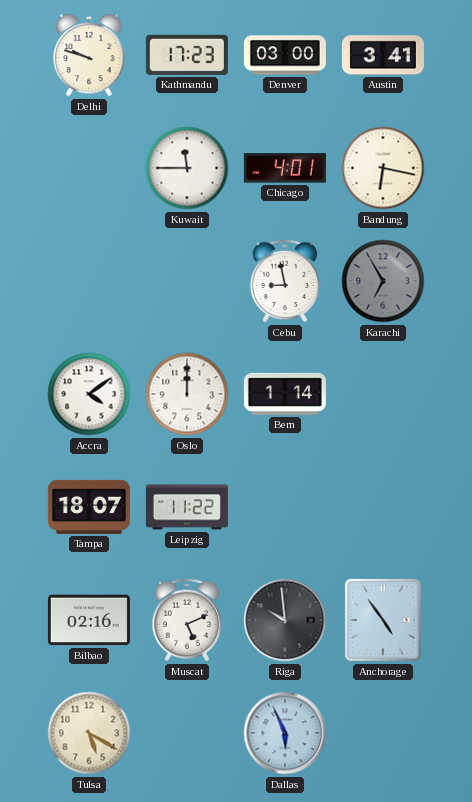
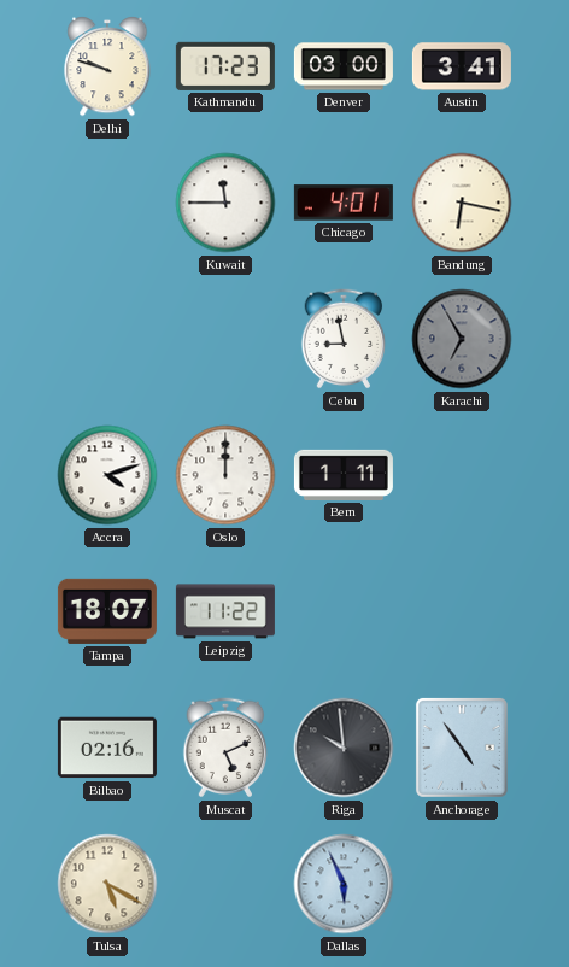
Accra: 4:09 -> 4:12
Bern: 1:14 -> 1:11
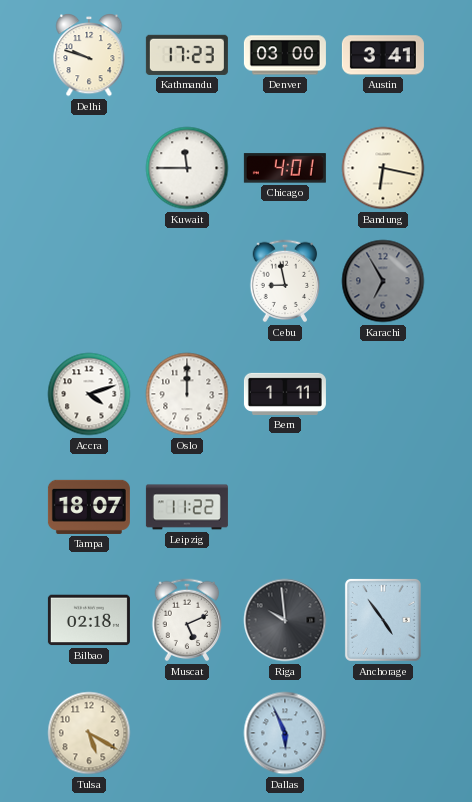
Bilbao: 02:16 -> 02:18
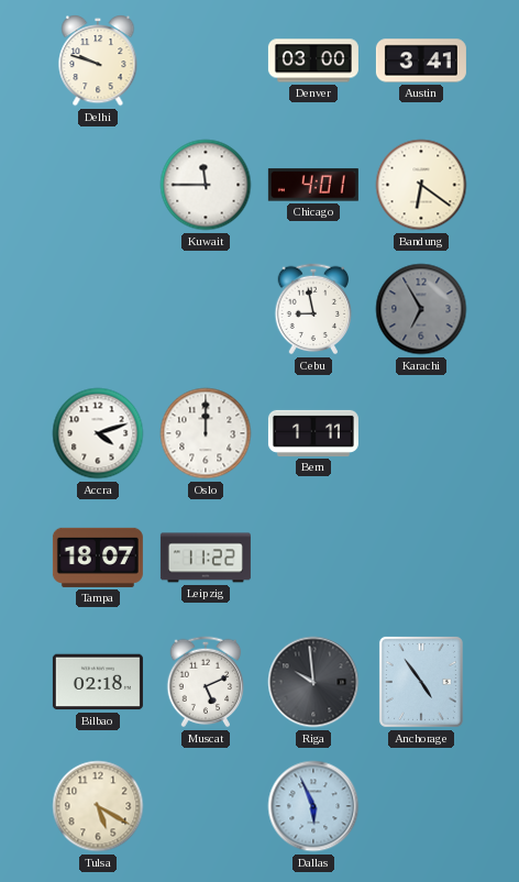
Kathmandu: 17:23 -> none
Bandung: 6:17 -> 6:21
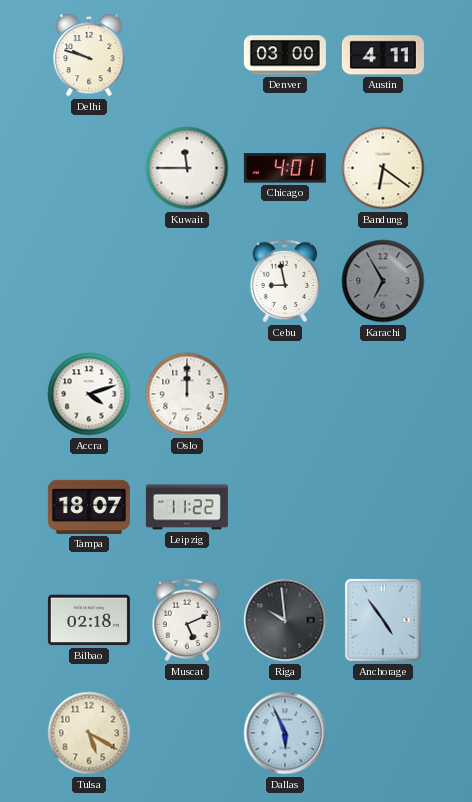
Austin: 3:41 -> 4:11
Bern: 1:11 -> none
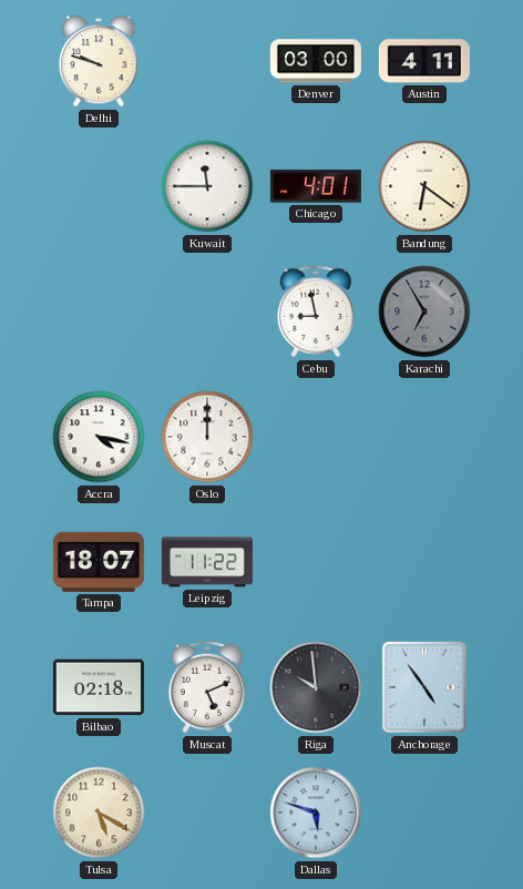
Accra: 4:12 -> 4:17
Dallas: 5:56 -> 5:48
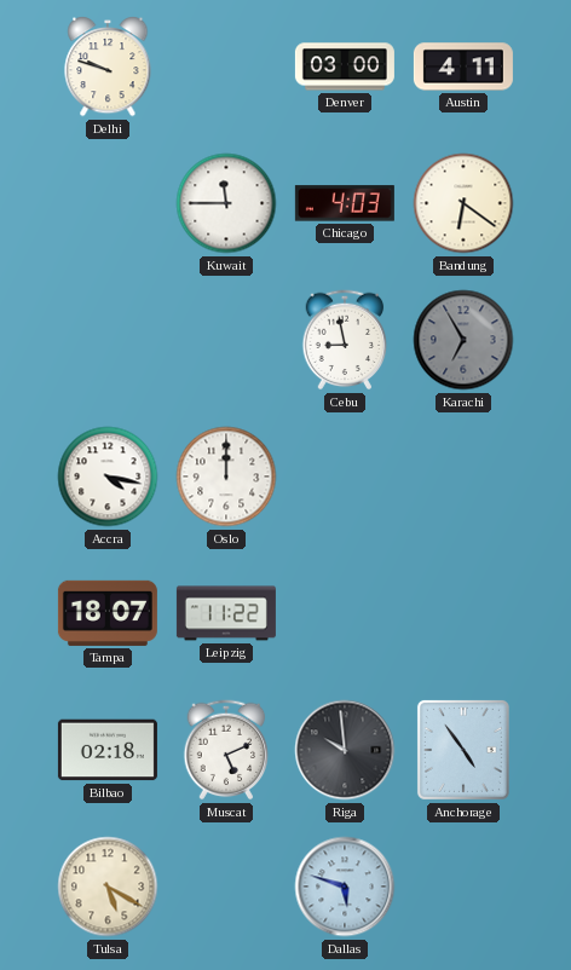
Chicago: 4:01 -> 4:03
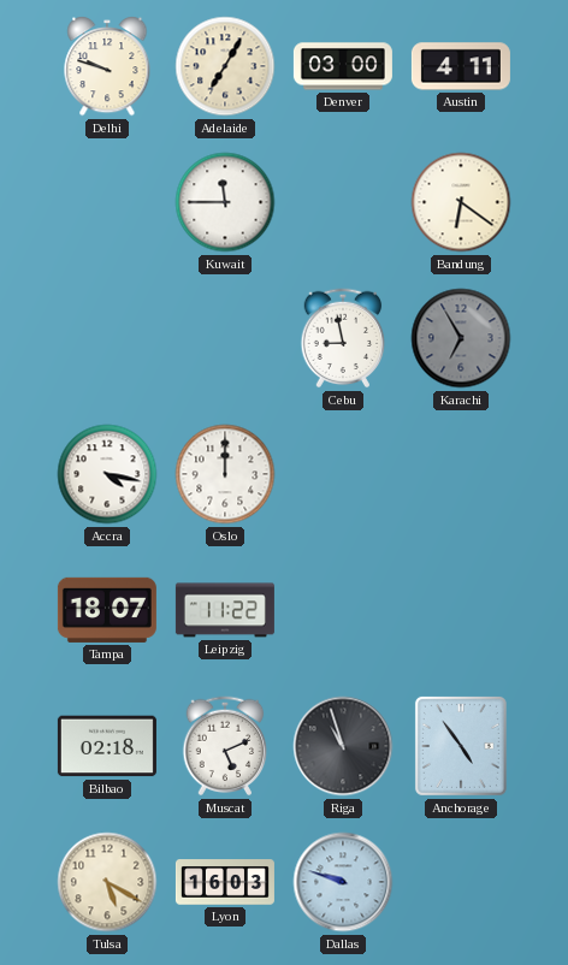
Adelaide: none -> 7:05
Chicago: 4:03 -> none
Riga: 9:59 -> 10:57
Lyon: none -> 16:03
Dallas: 5:48 -> 9:48
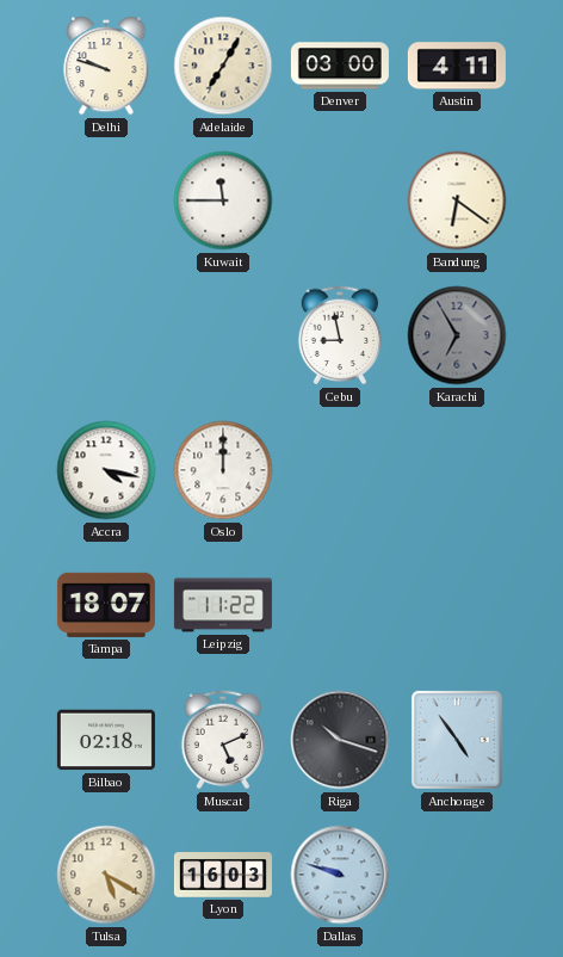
Riga: 10:57 -> 10:18
